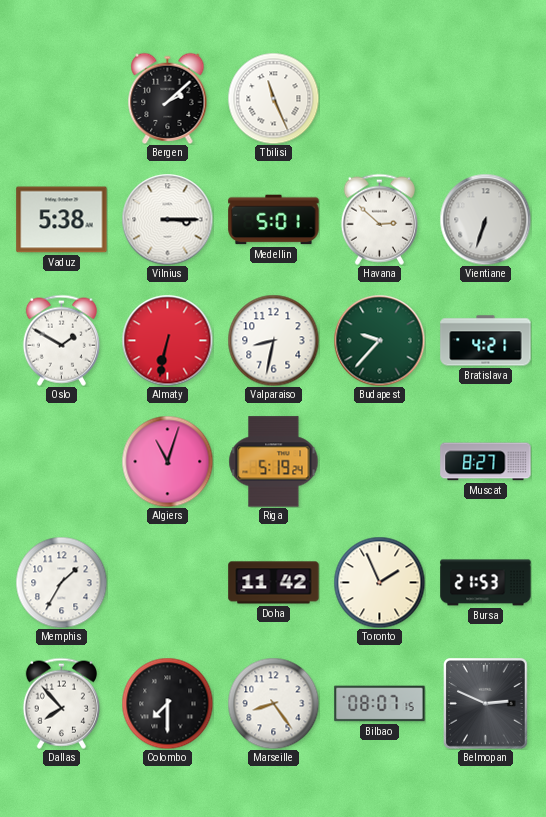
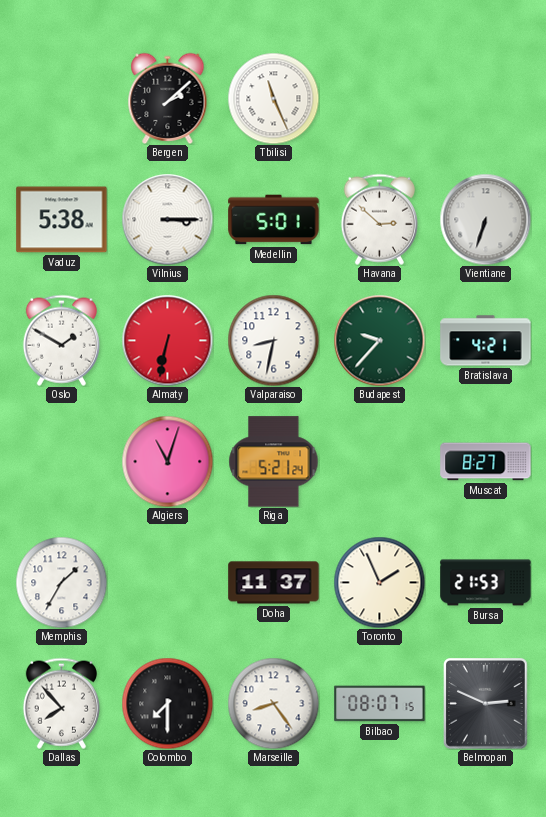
Riga: 5:19 -> 5:21
Doha: 11:42 -> 11:37
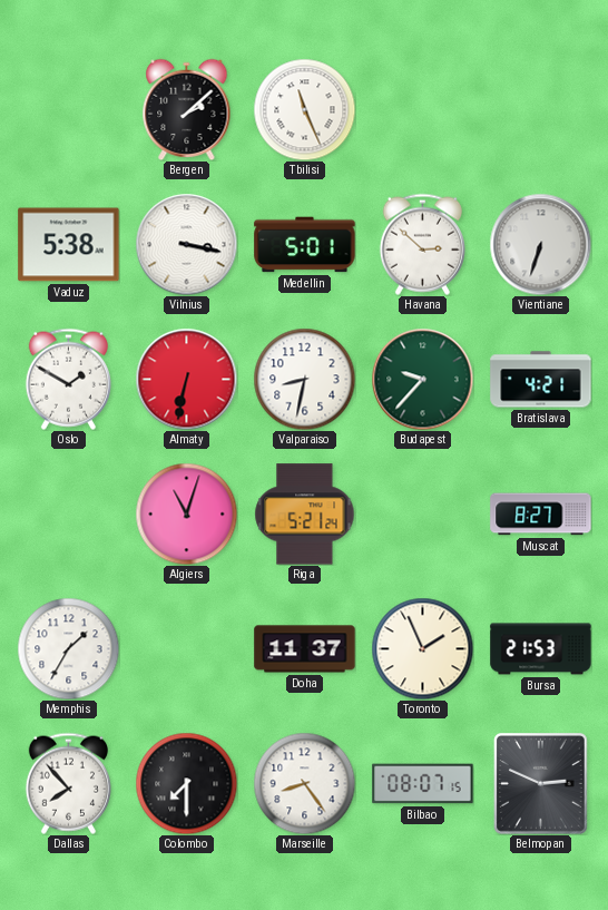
Vilnius: 3:15 -> 3:17
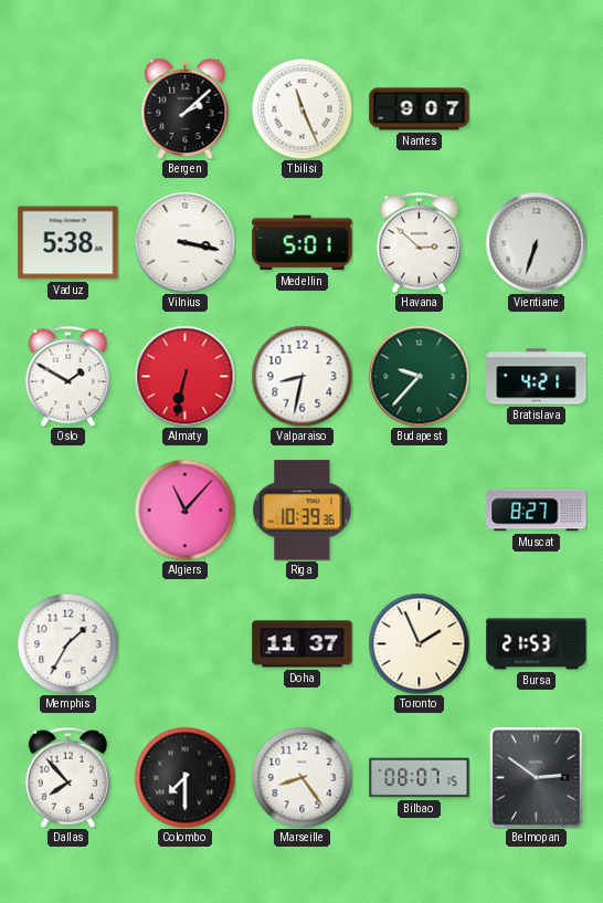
Nantes: none -> 9:07
Algiers: 11:03 -> 11:07
Riga: 5:21 -> 10:39
Belmopan: 2:49 -> 2:51
